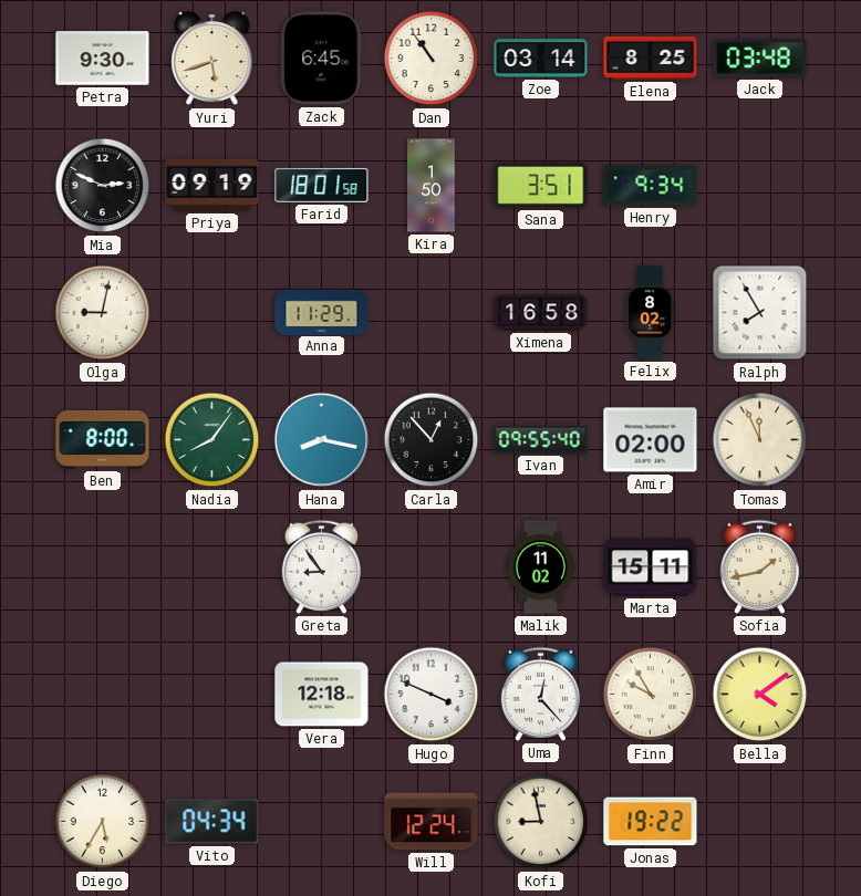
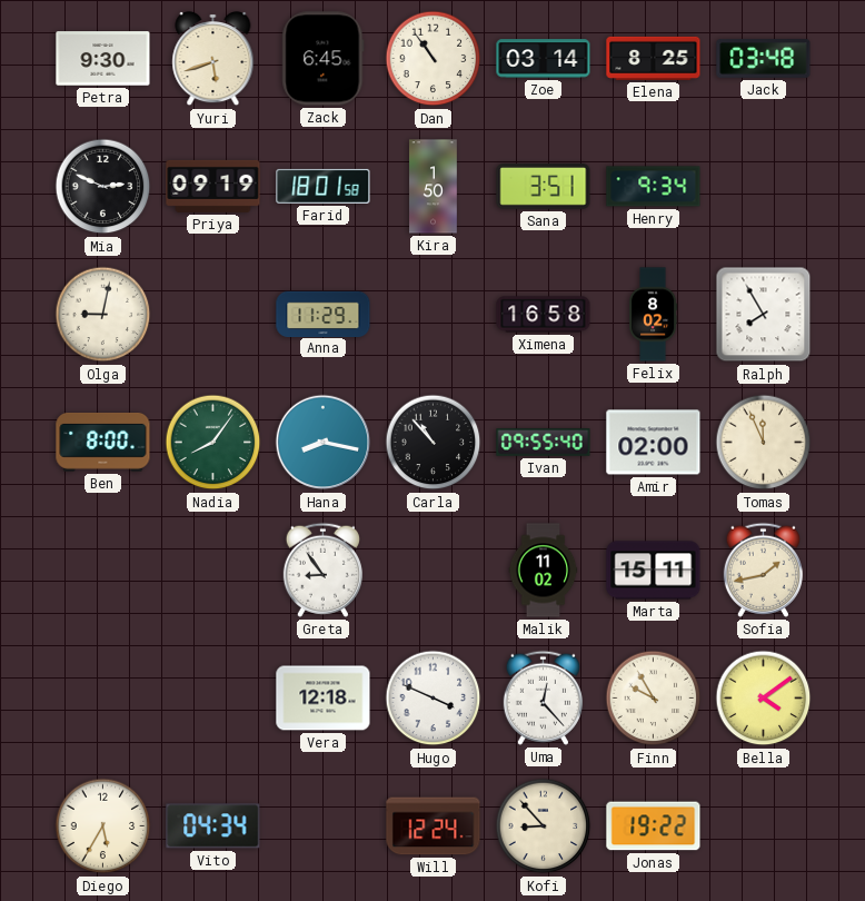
Carla: 12:53 -> 10:53
Kofi: 8:58 -> 8:53
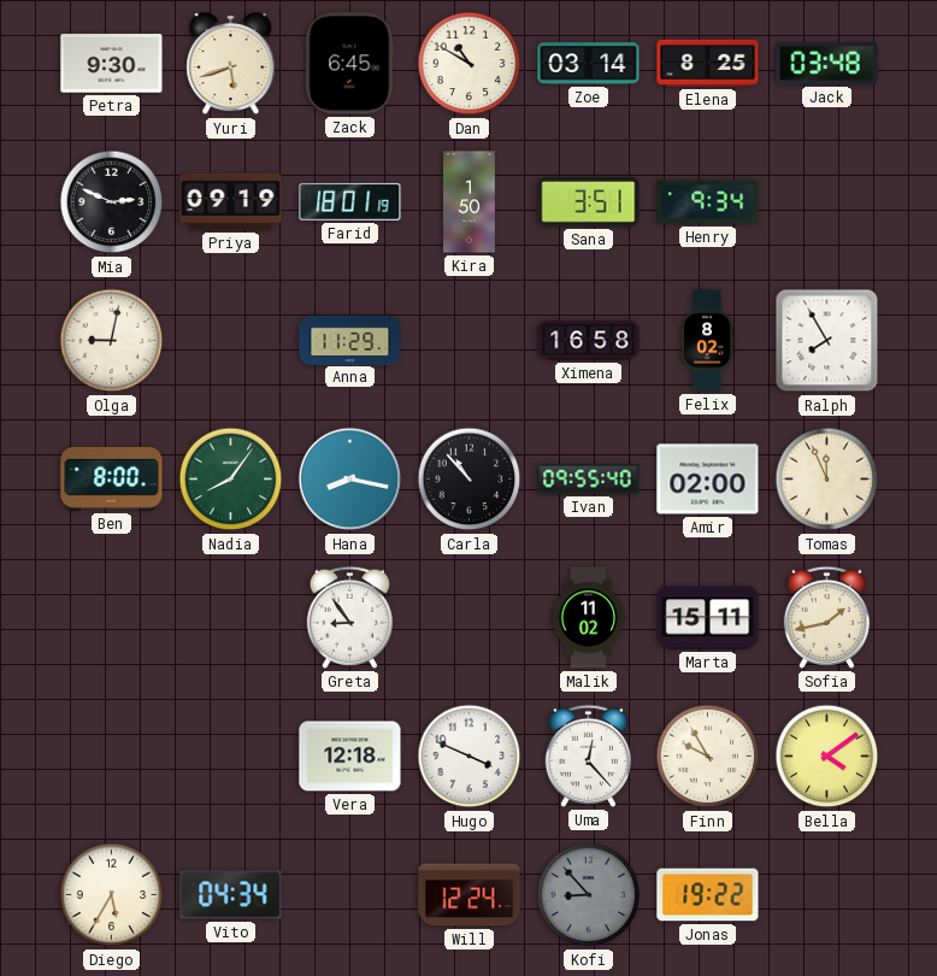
Dan: 10:54 -> 10:50
Farid: 18:01:58 -> 18:01:19
Kofi dial: cream -> grey
